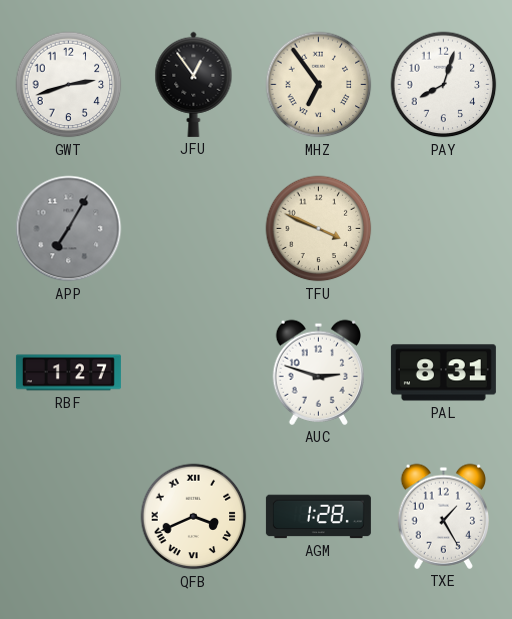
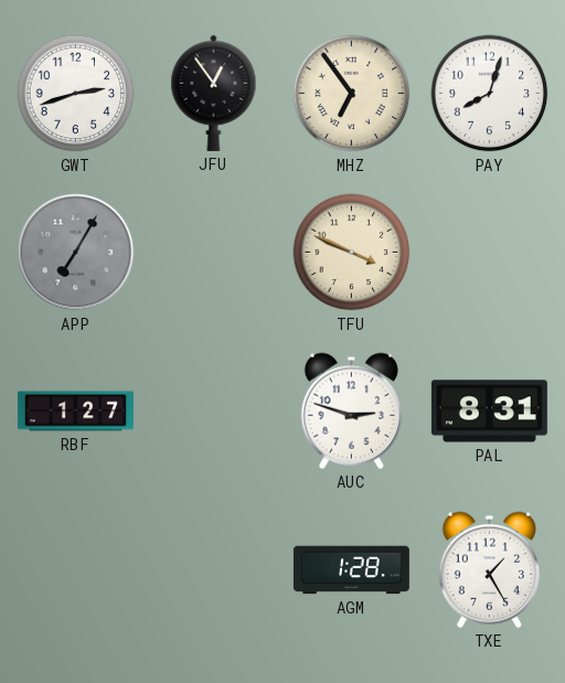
QFB: 3:41 -> none
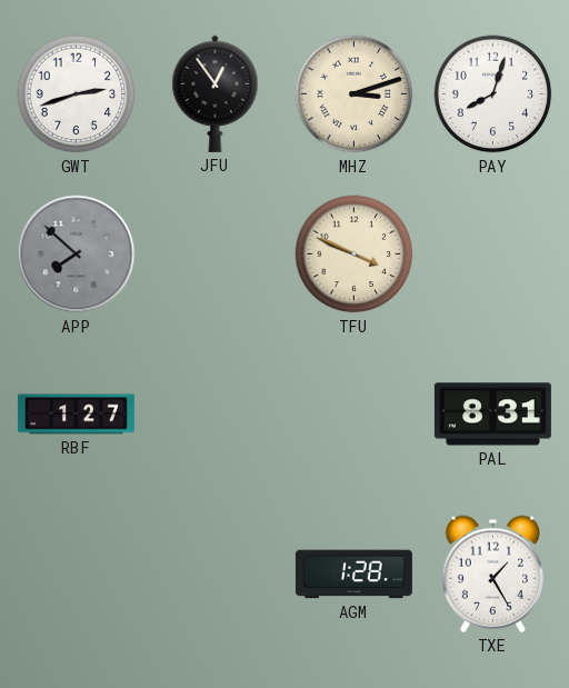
MHZ: 6:54 -> 3:12
APP: 7:05 -> 7:52
AUC: 2:48 -> none
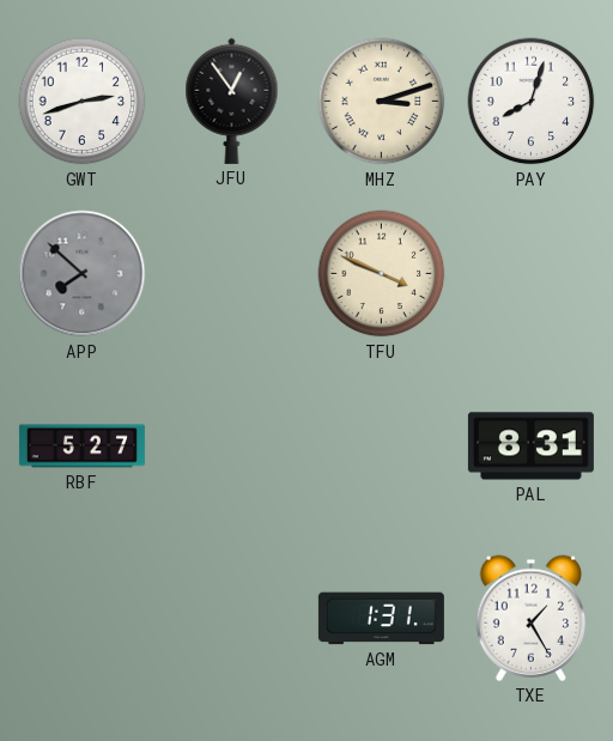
RBF: 1:27 -> 5:27
AGM: 1:28 -> 1:31
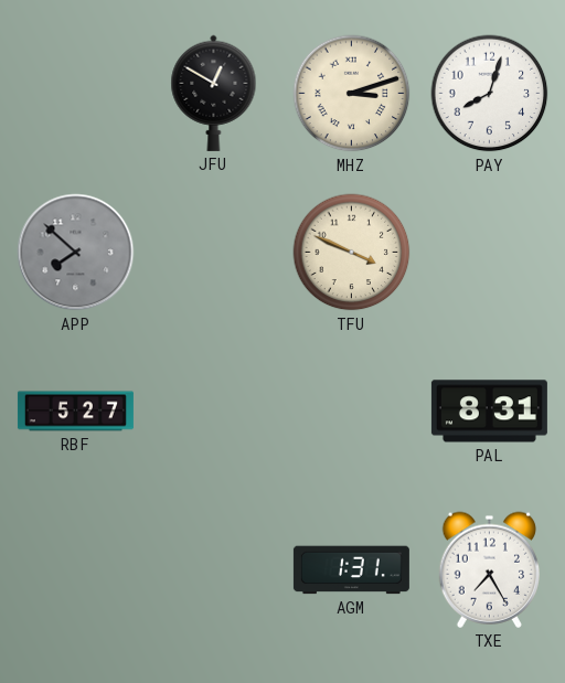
GWT: 2:42 -> none
JFU: 12:54 -> 12:50
TXE: 1:25 -> 7:25
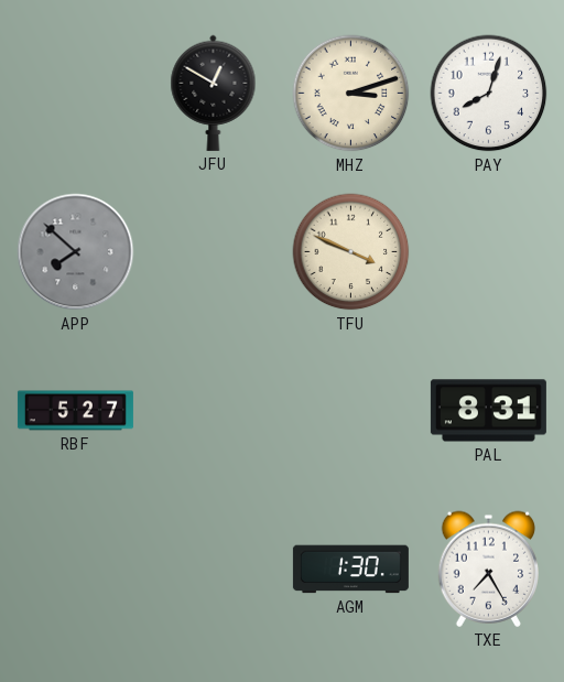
AGM: 1:31 -> 1:30
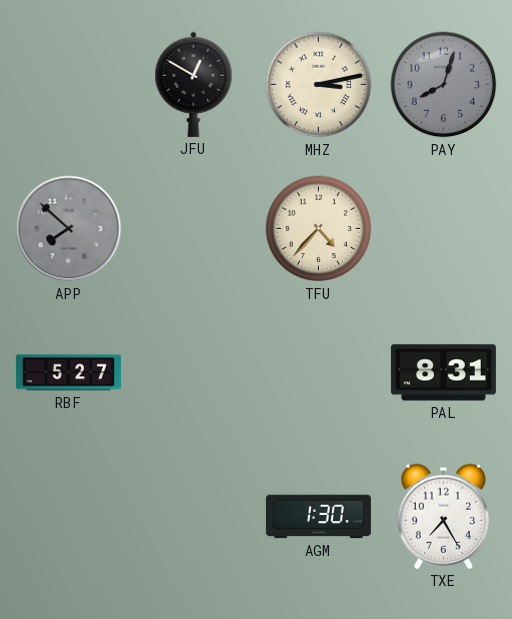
MHZ: 3:12 -> 3:13
PAY dial: white -> grey
TFU: 3:49 -> 4:37
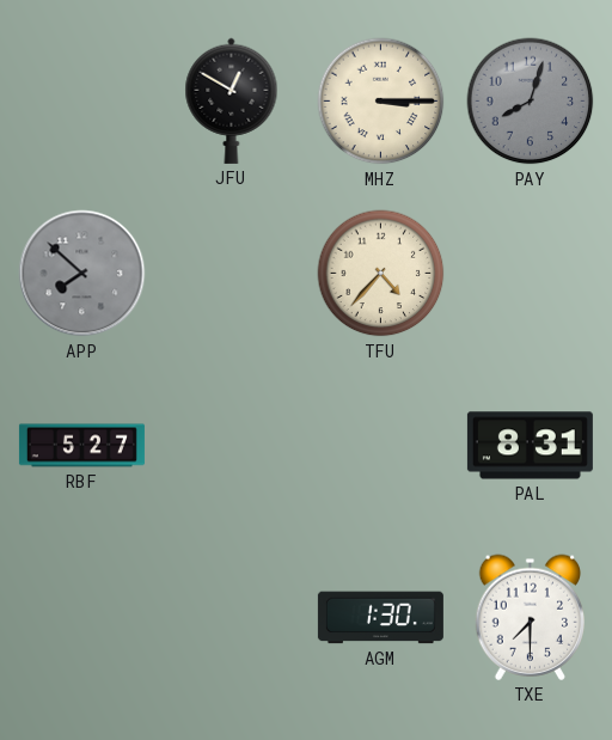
MHZ: 3:13 -> 3:15
TXE: 7:25 -> 7:30
